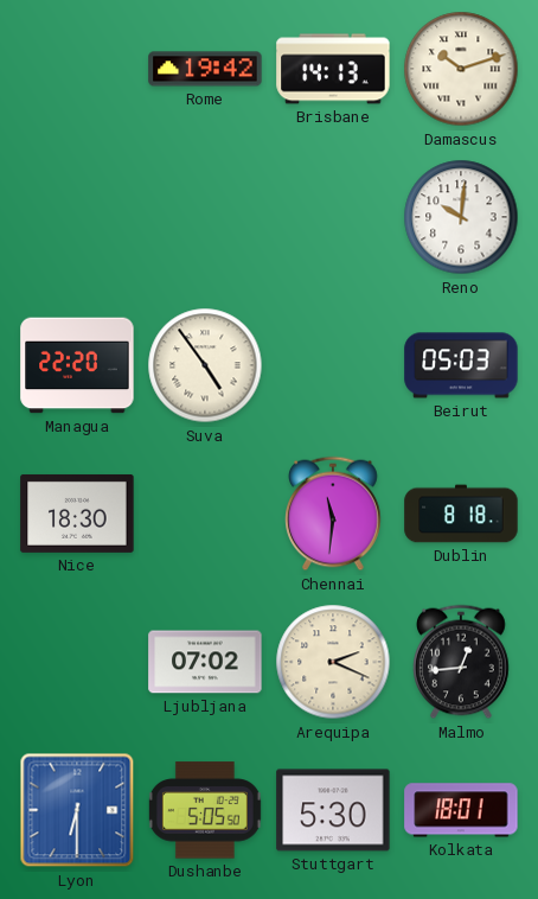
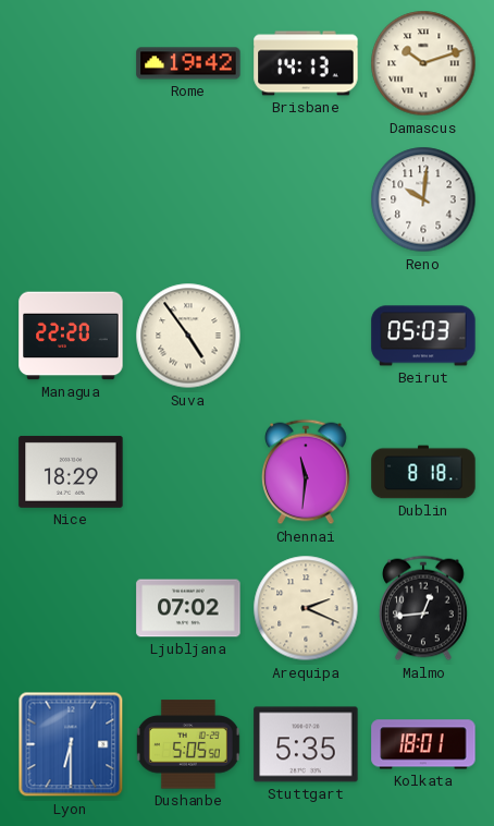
Nice: 18:30 -> 18:29
Stuttgart: 5:30 -> 5:35
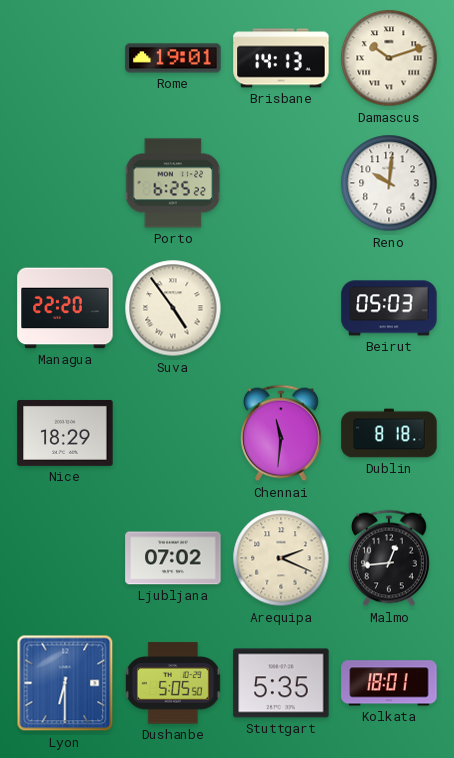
Rome: 19:42 -> 19:01
Porto: none -> 6:25
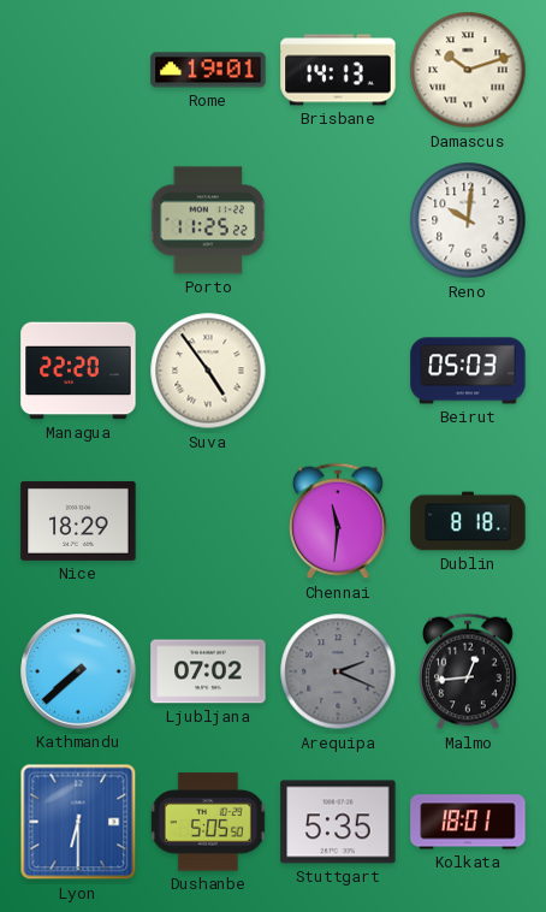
Porto: 6:25 -> 11:25
Kathmandu: none -> 7:38
Arequipa dial: cream -> grey
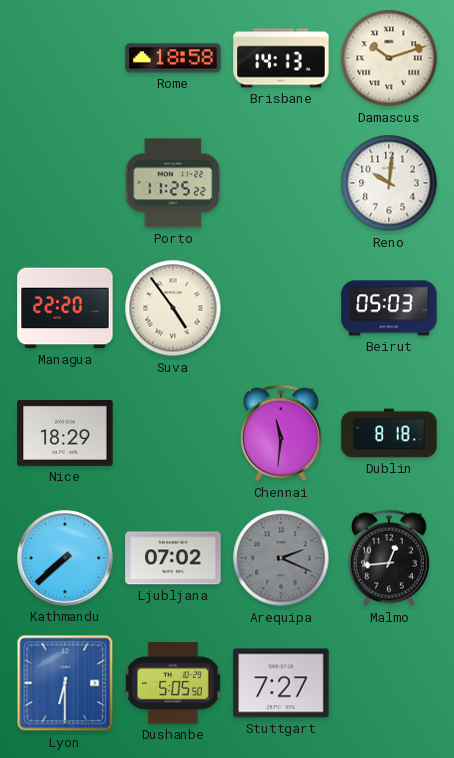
Rome: 19:01 -> 18:58
Stuttgart: 5:35 -> 7:27
Kolkata: 18:01 -> none
